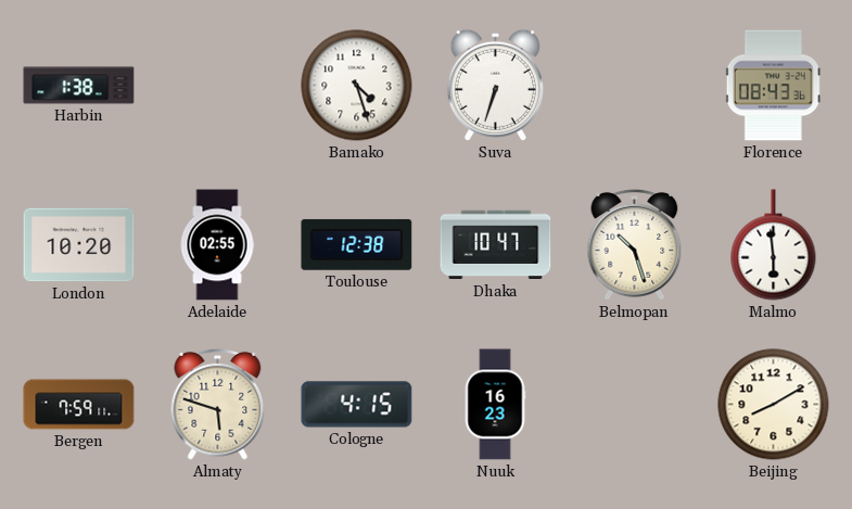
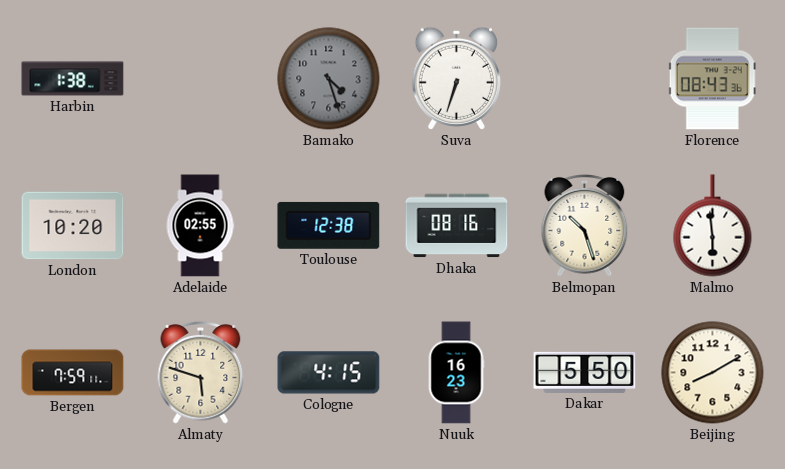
Bamako dial: white -> grey
Dhaka: 10:47 -> 08:16
Dakar: none -> 5:50
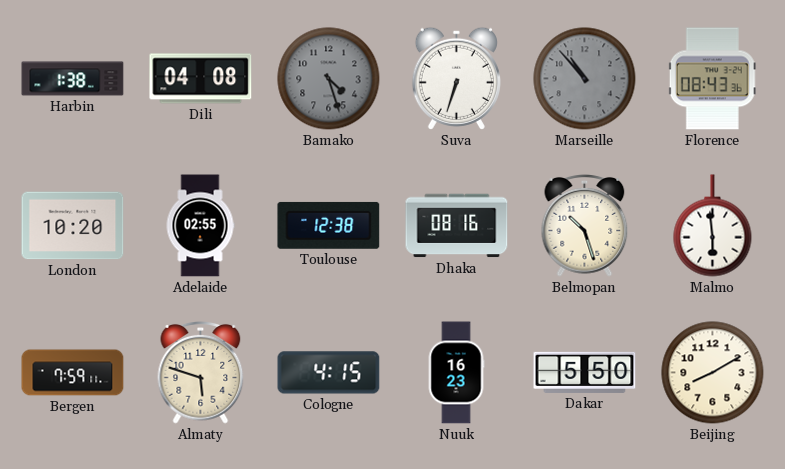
Dili: none -> 04:08
Marseille: none -> 10:53
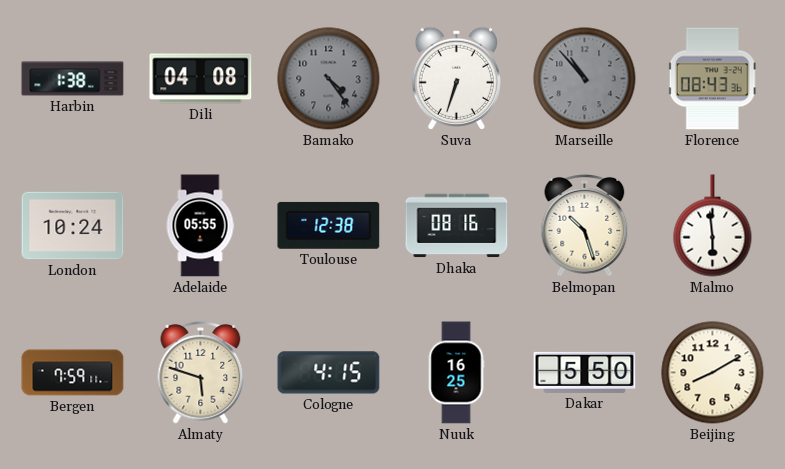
Bamako: 4:27 -> 4:24
London: 10:20 -> 10:24
Adelaide: 02:55 -> 05:55
Nuuk: 16:23 -> 16:25
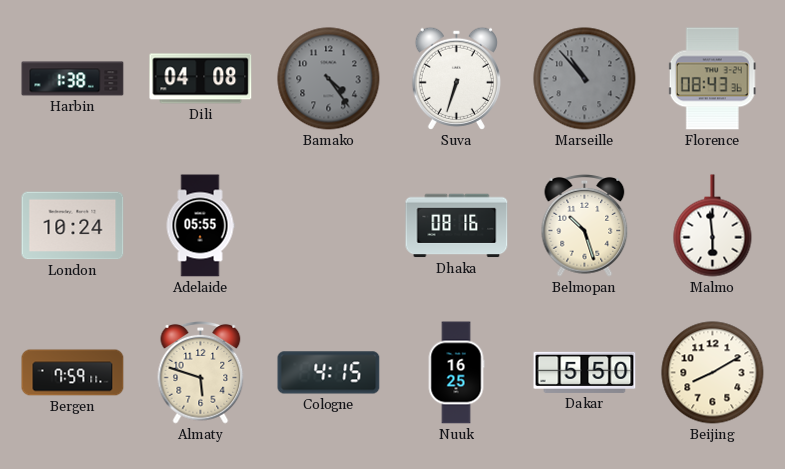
Toulouse: 12:38 -> none
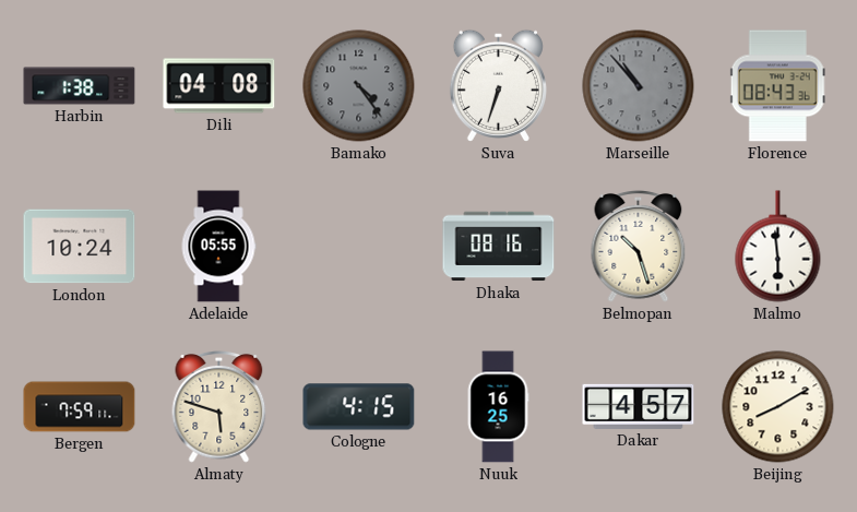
Dakar: 5:50 -> 4:57
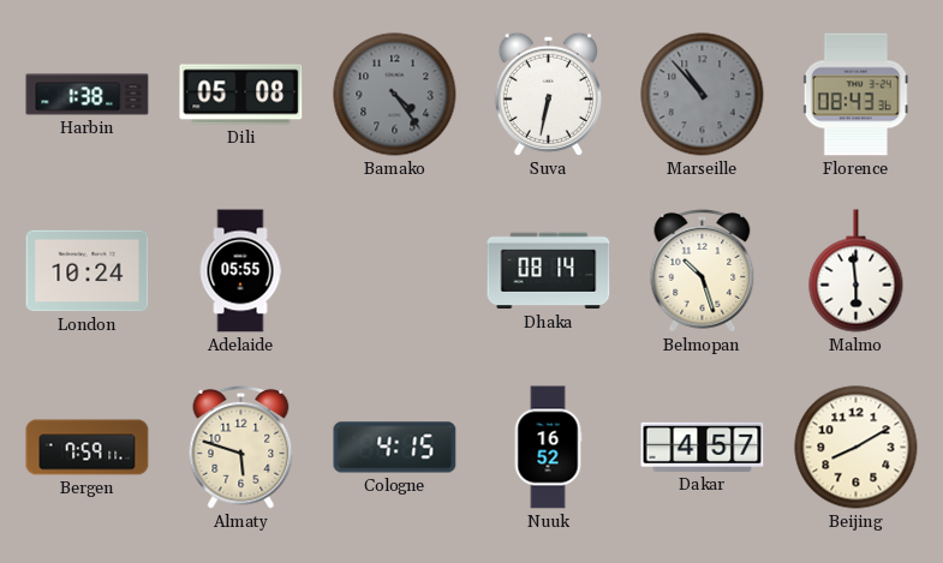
Dili: 04:08 -> 05:08
Suva: 6:33 -> 6:32
Dhaka: 08:16 -> 08:14
Nuuk: 16:25 -> 16:52
